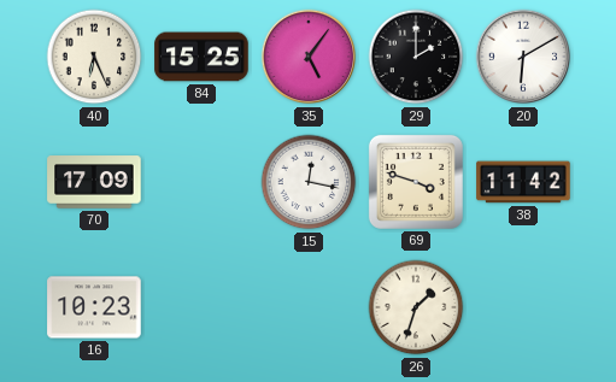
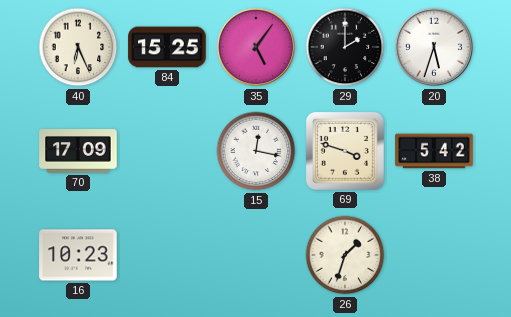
20: 6:10 -> 5:33
38: 11:42 -> 5:42
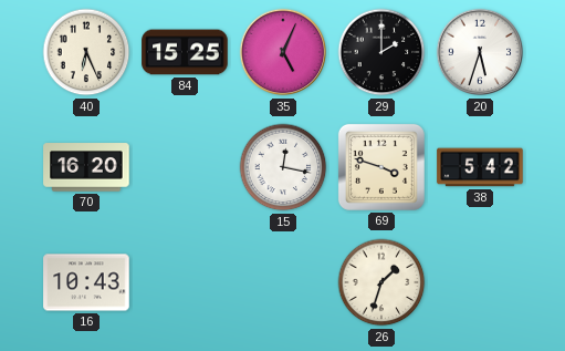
35: 5:06 -> 5:04
70: 17:09 -> 16:20
16: 10:23 -> 10:43
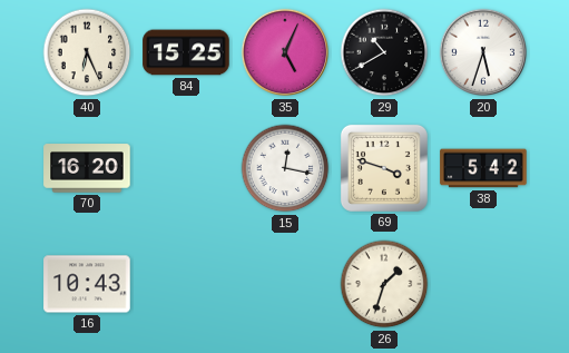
29: 2:00 -> 10:40
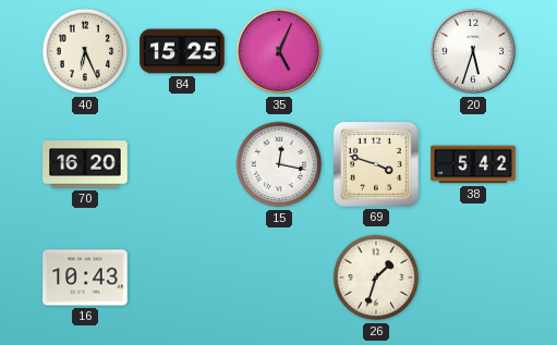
29: 10:40 -> none
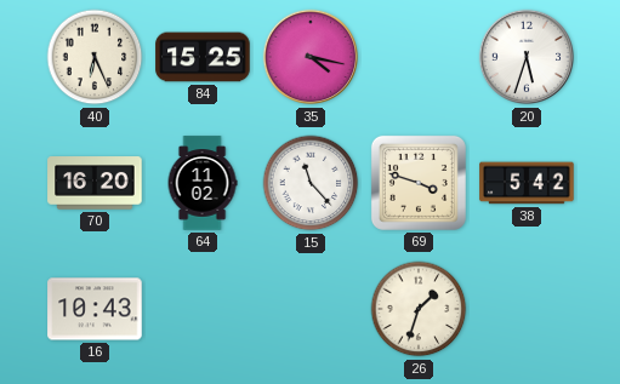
35: 5:04 -> 4:17
64: none -> 11:02
15: 12:17 -> 11:23
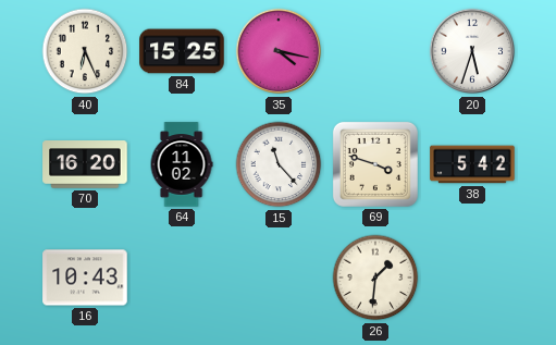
26: 1:33 -> 1:31
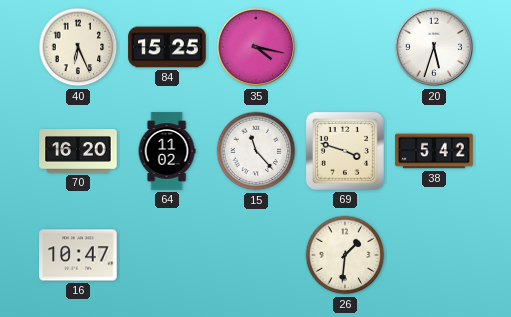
16: 10:43 -> 10:47
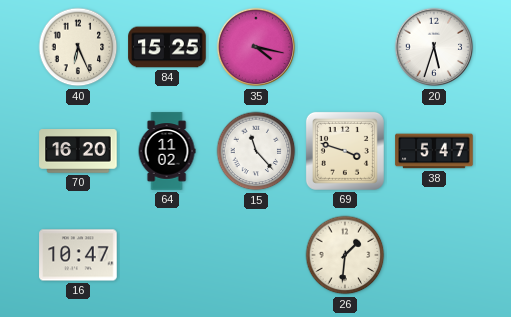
38: 5:42 -> 5:47
